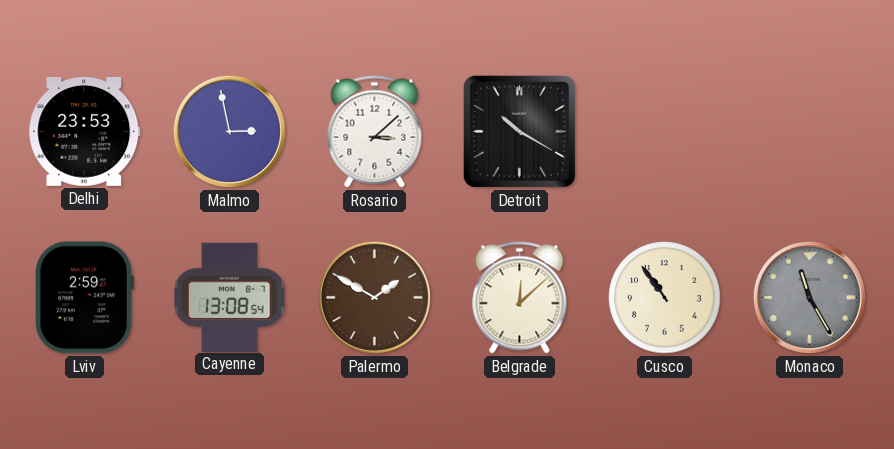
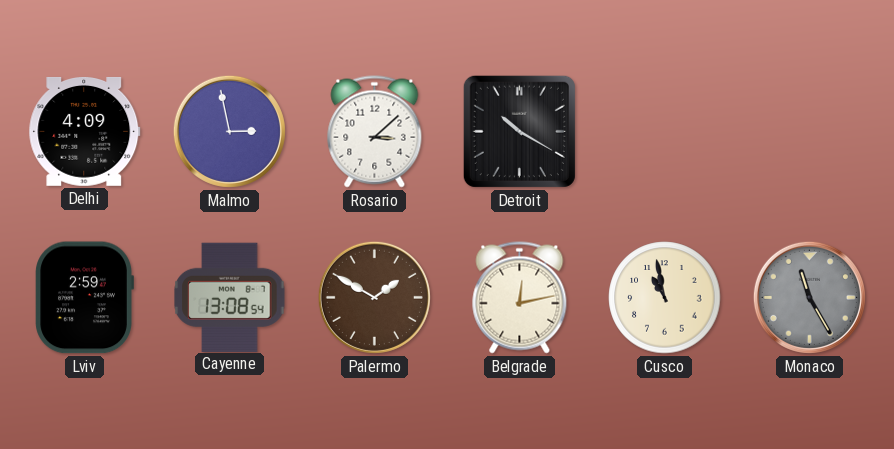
Delhi: 23:53 -> 4:09
Belgrade: 12:08 -> 12:13
Cusco: 10:54 -> 10:58
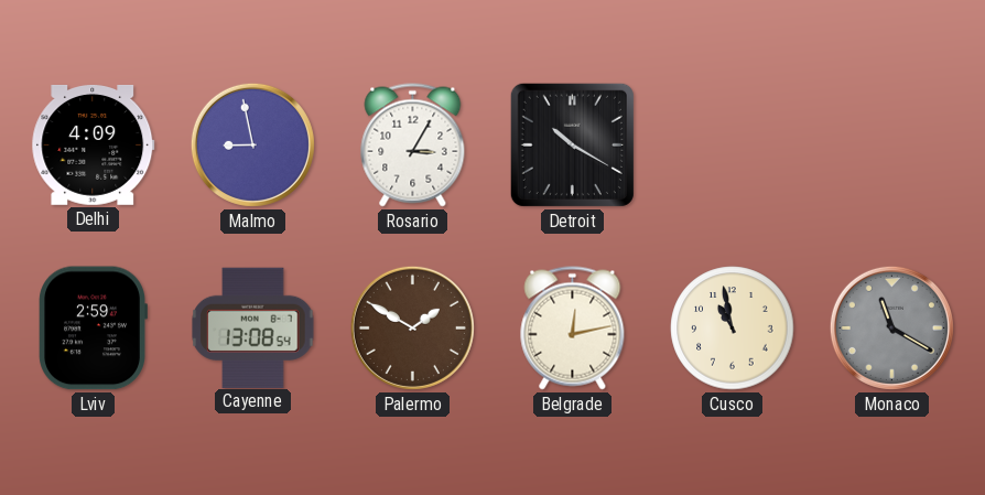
Malmo: 2:58 -> 8:58
Rosario: 3:08 -> 3:05
Monaco: 11:25 -> 11:20
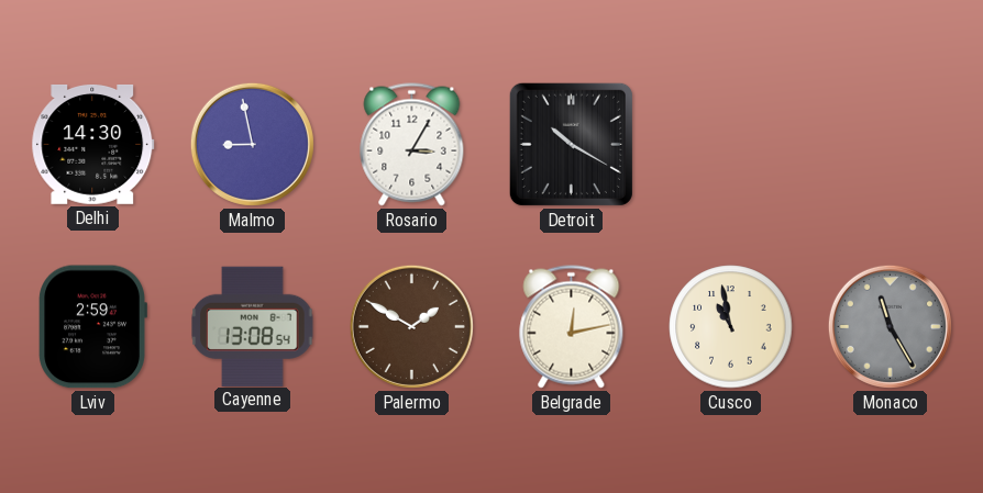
Delhi: 4:09 -> 14:30
Monaco: 11:20 -> 11:25
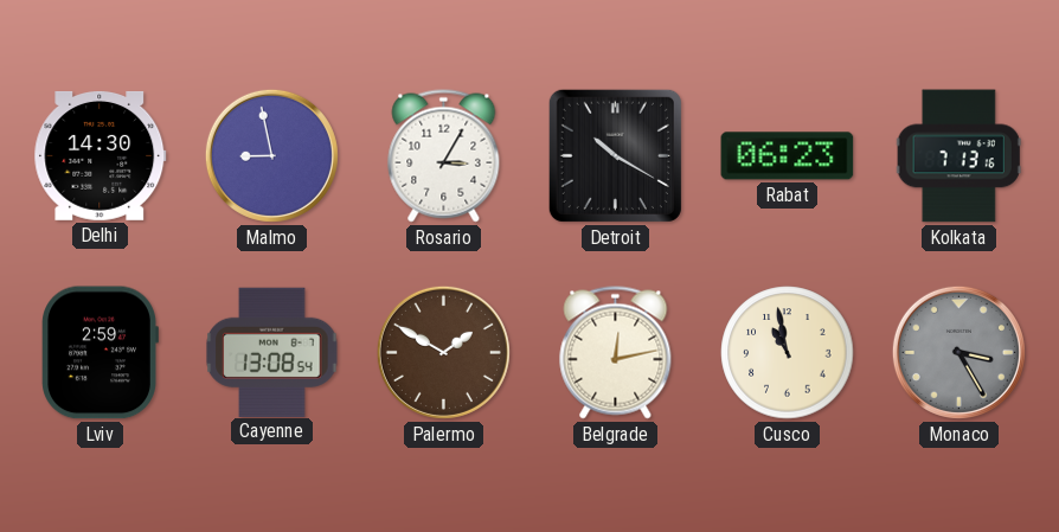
Rabat: none -> 06:23
Kolkata: none -> 7:13
Monaco: 11:25 -> 3:25
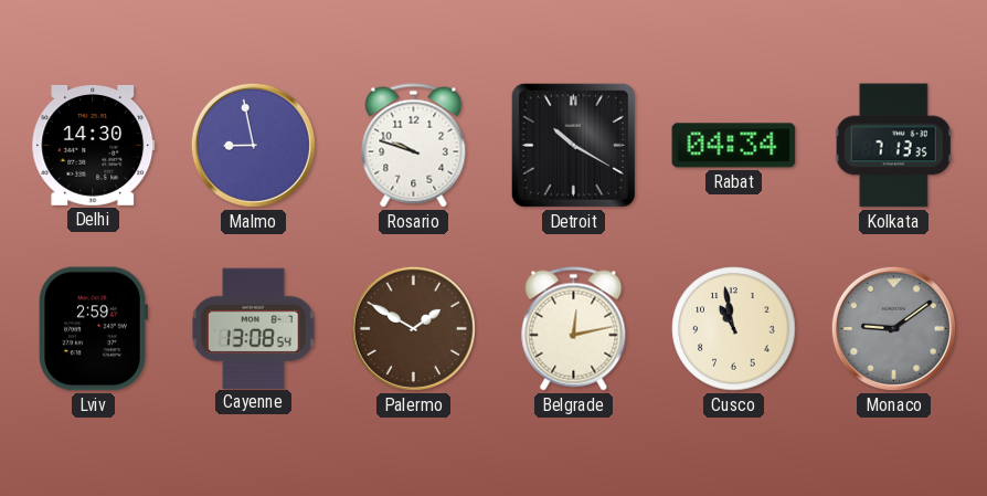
Rosario: 3:05 -> 9:48
Rabat: 06:23 -> 04:34
Kolkata: 7:13:16 -> 7:13:35
Monaco: 3:25 -> 9:09
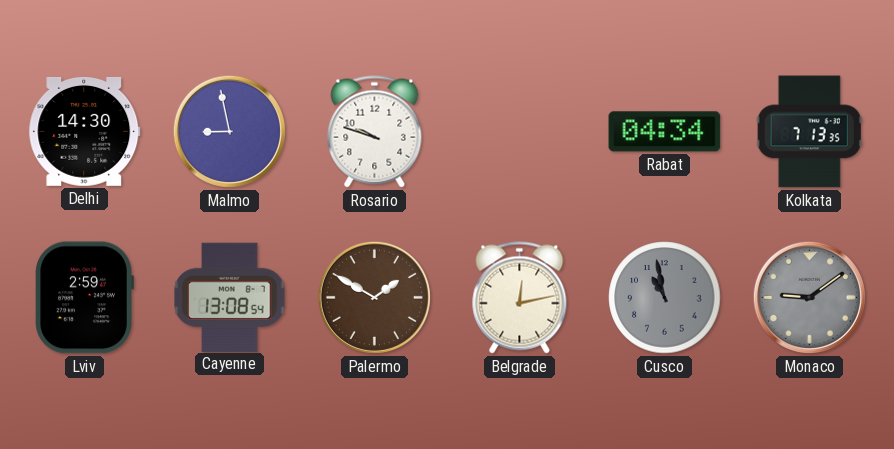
Detroit: 10:20 -> none
Cusco dial: cream -> grey
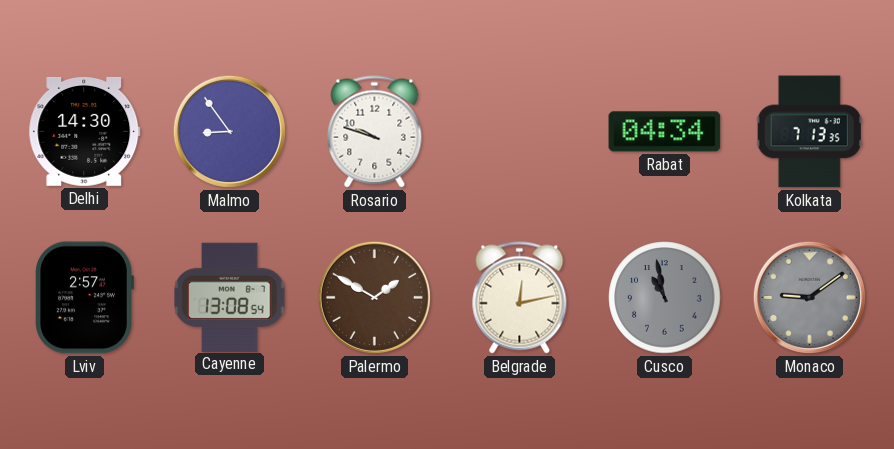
Malmo: 8:58 -> 8:54
Lviv: 2:59 -> 2:57
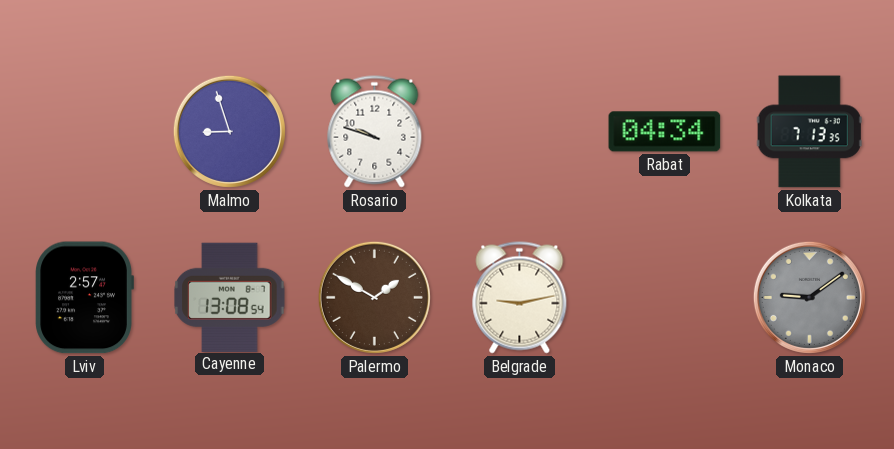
Delhi: 14:30 -> none
Malmo: 8:54 -> 8:57
Belgrade: 12:13 -> 9:13
Cusco: 10:58 -> none
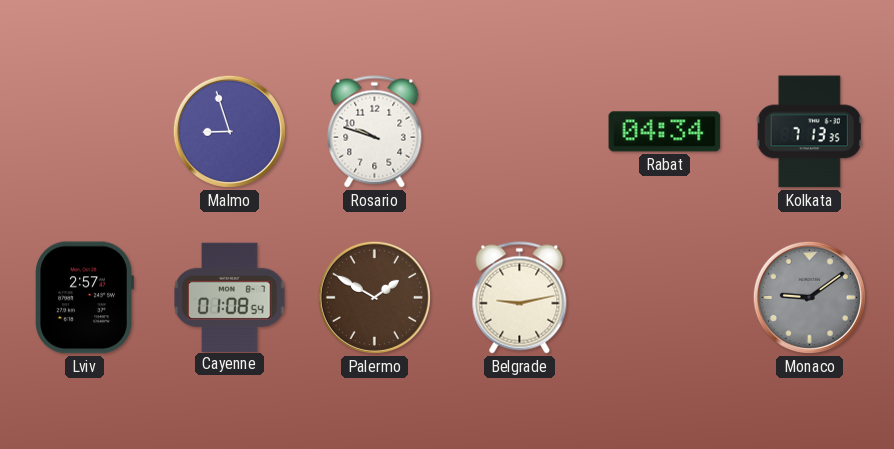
Cayenne: 13:08 -> 01:08
